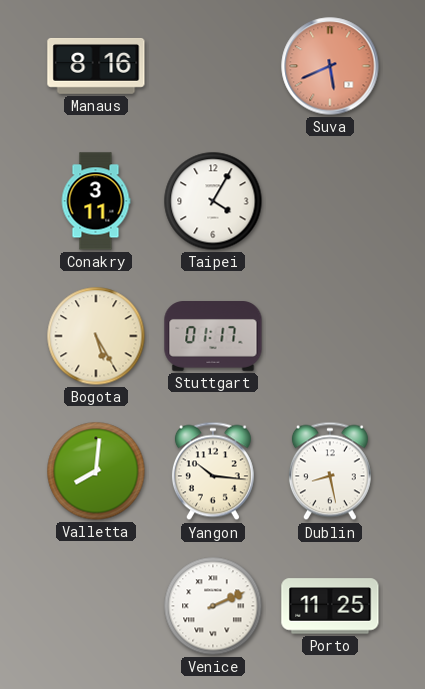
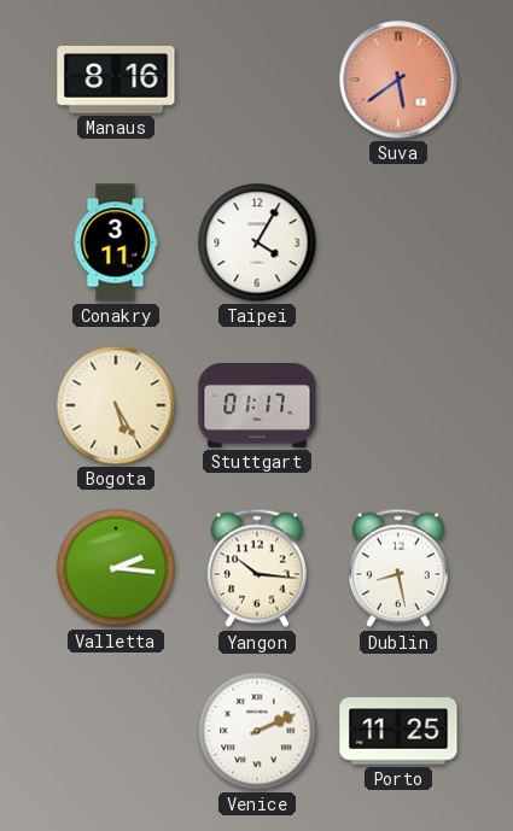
Suva: 5:41 -> 5:39
Valletta: 8:01 -> 2:16
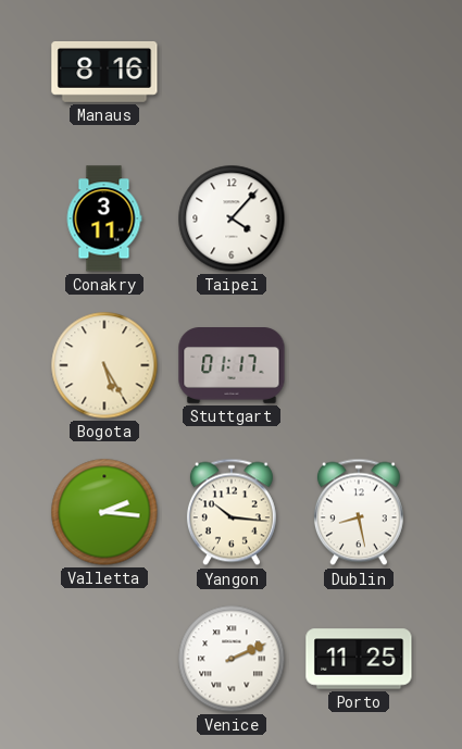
Suva: 5:39 -> none
Taipei: 4:05 -> 4:07
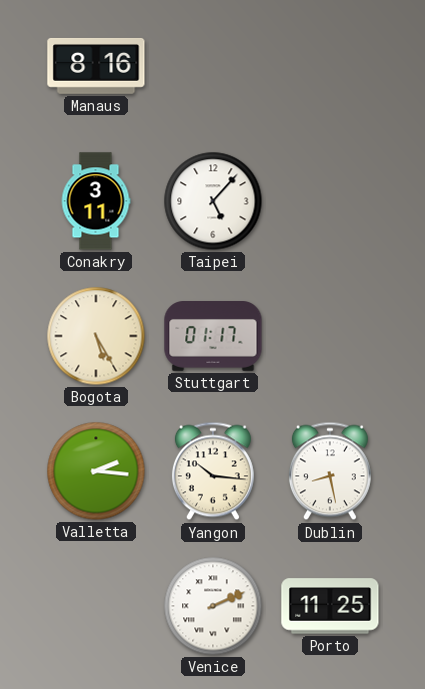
Taipei: 4:07 -> 5:07
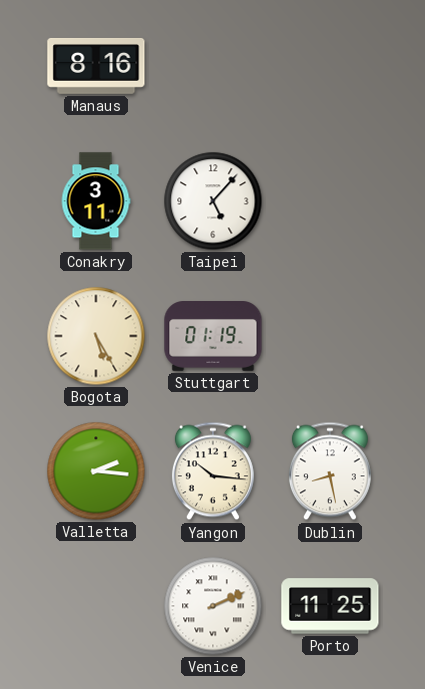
Stuttgart: 01:17 -> 01:19
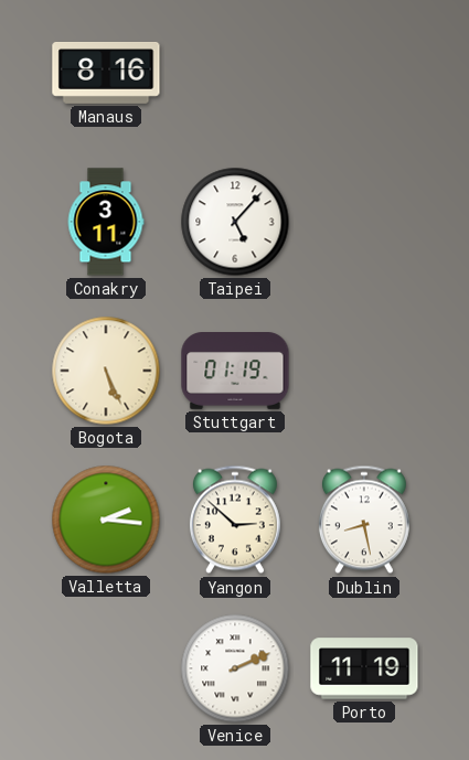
Bogota: 5:25 -> 5:26
Yangon: 10:16 -> 2:52
Porto: 11:25 -> 11:19
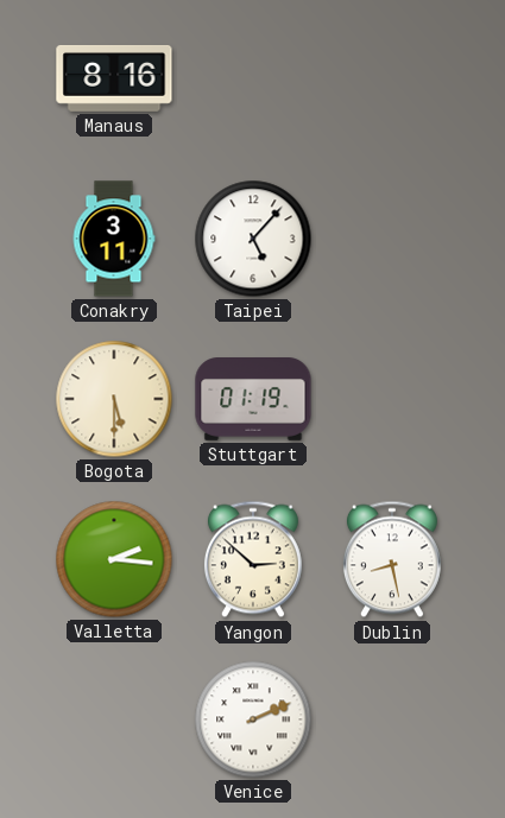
Bogota: 5:26 -> 5:30
Porto: 11:19 -> none
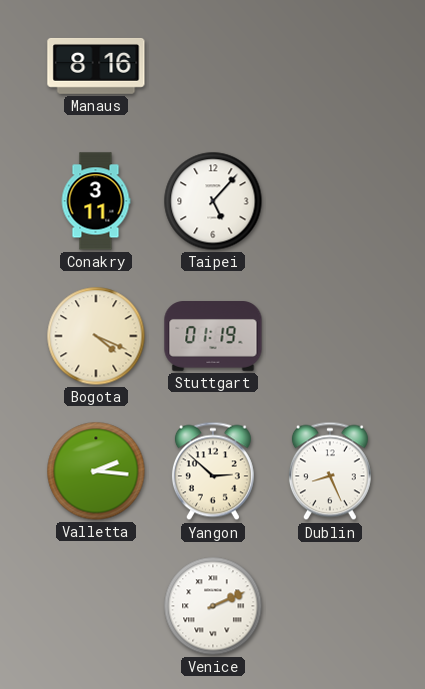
Bogota: 5:30 -> 4:19
Dublin: 8:28 -> 8:26
